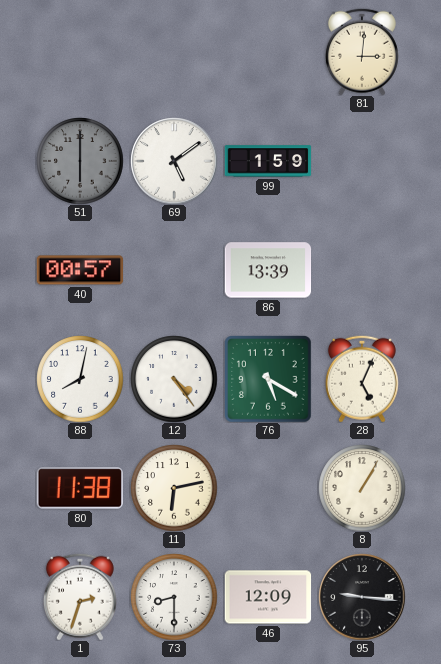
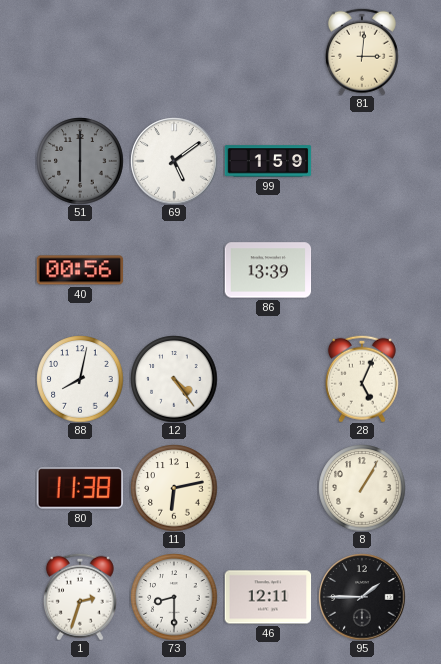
40: 00:57 -> 00:56
76: 5:20 -> none
46: 12:09 -> 12:11
95: 9:16 -> 1:45
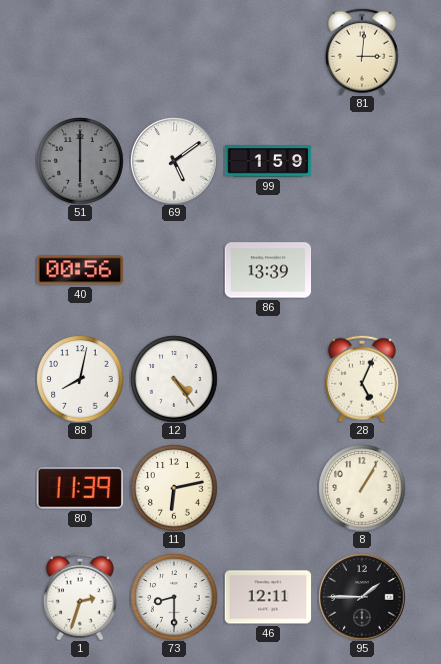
80: 11:38 -> 11:39
